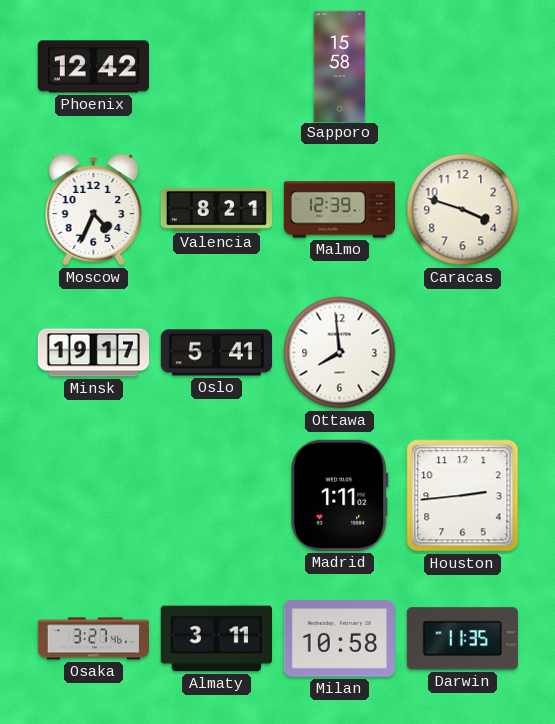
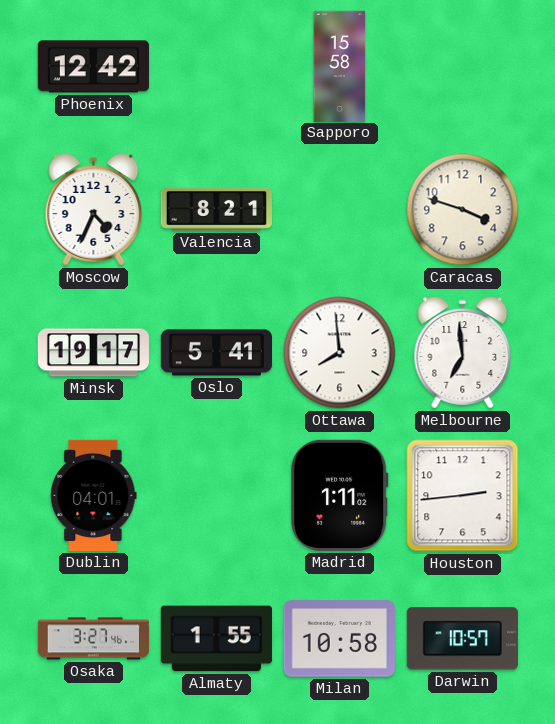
Malmo: 12:39 -> none
Melbourne: none -> 6:59
Dublin: none -> 04:01
Almaty: 3:11 -> 1:55
Darwin: 11:35 -> 10:57
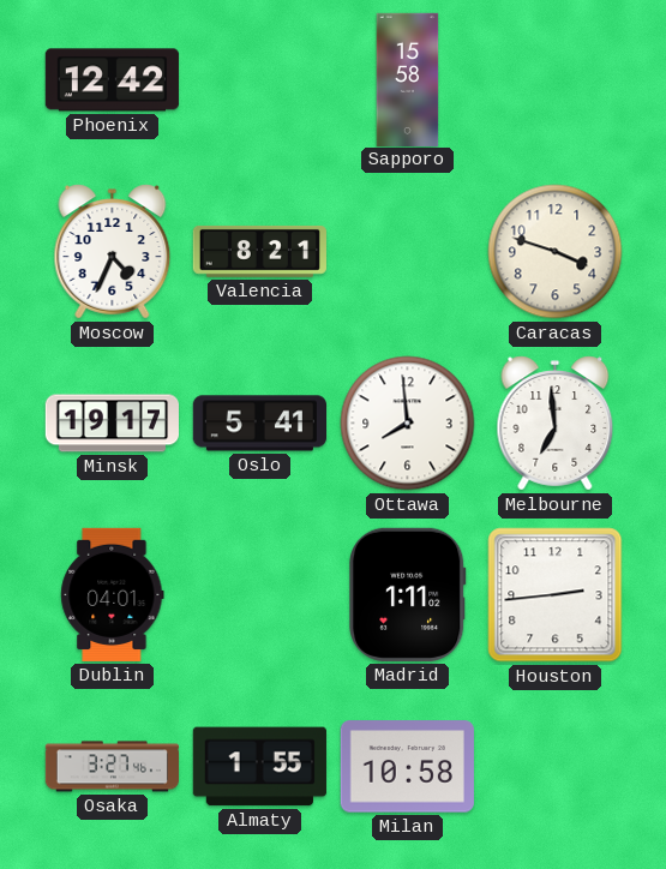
Darwin: 10:57 -> none
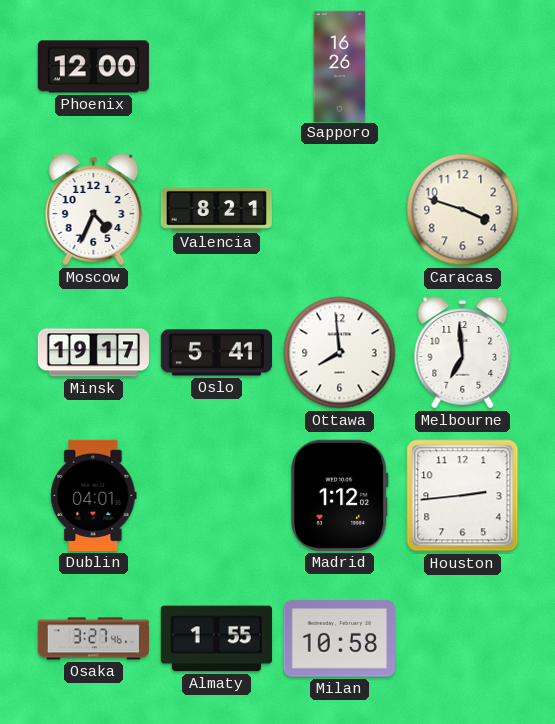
Phoenix: 12:42 -> 12:00
Sapporo: 15:58 -> 16:26
Madrid: 1:11 -> 1:12
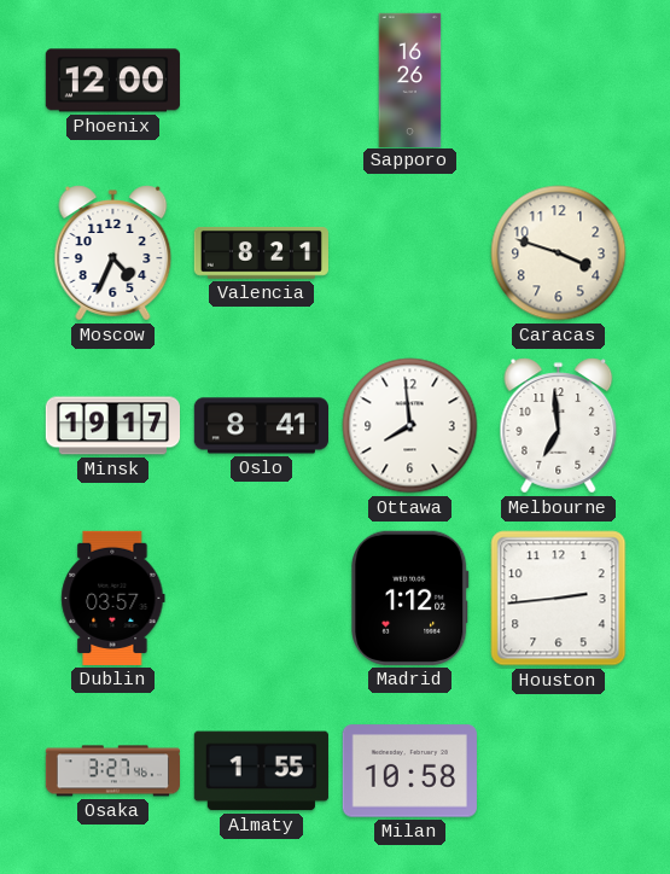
Oslo: 5:41 -> 8:41
Dublin: 04:01 -> 03:57
